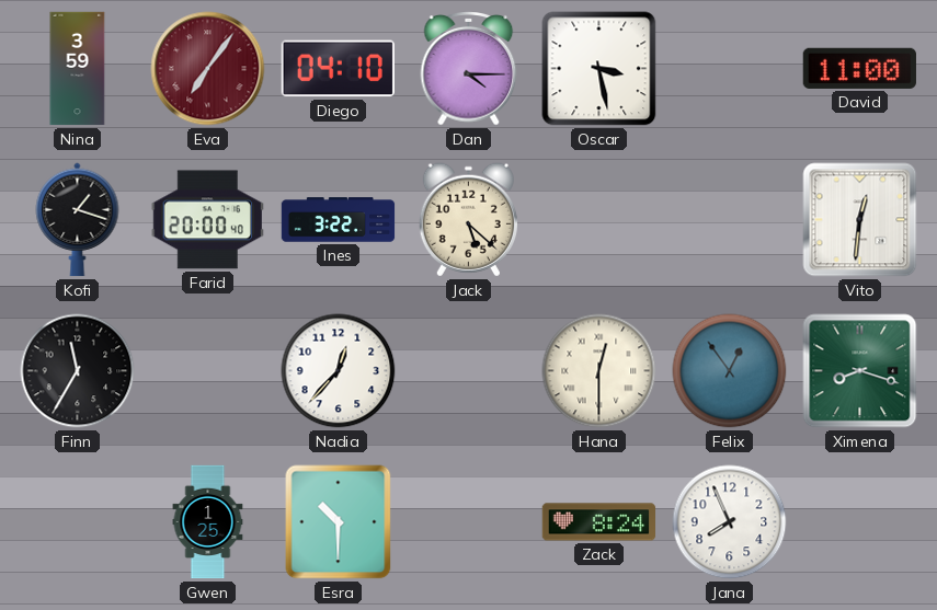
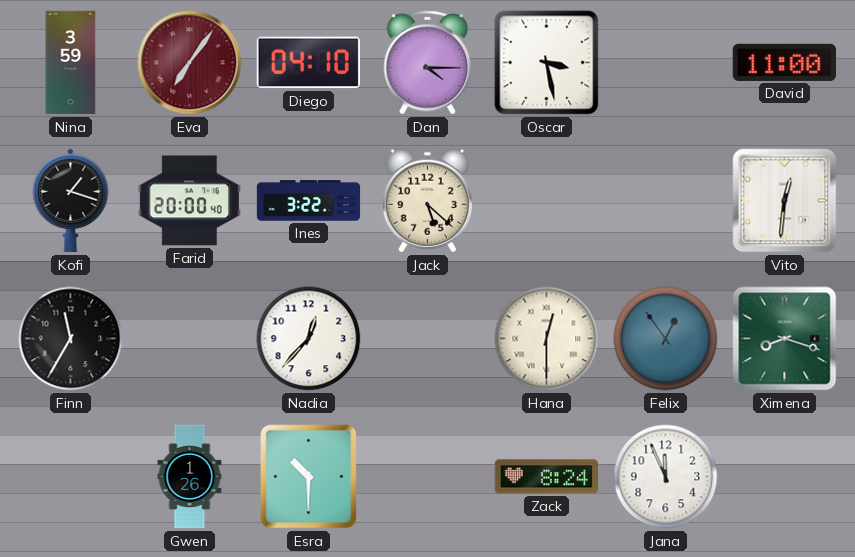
Gwen: 1:25 -> 1:26
Jana: 7:56 -> 11:56
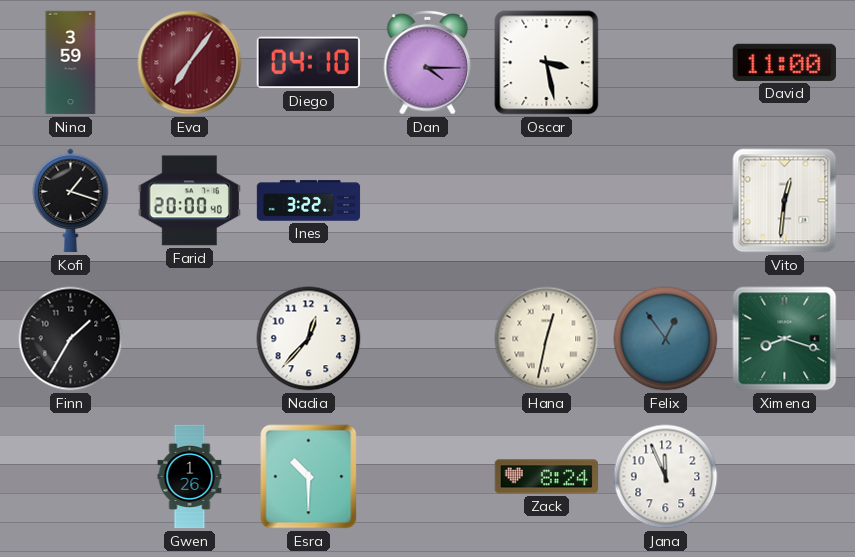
Jack: 5:22 -> none
Finn: 11:35 -> 1:35
Hana: 12:30 -> 12:32
